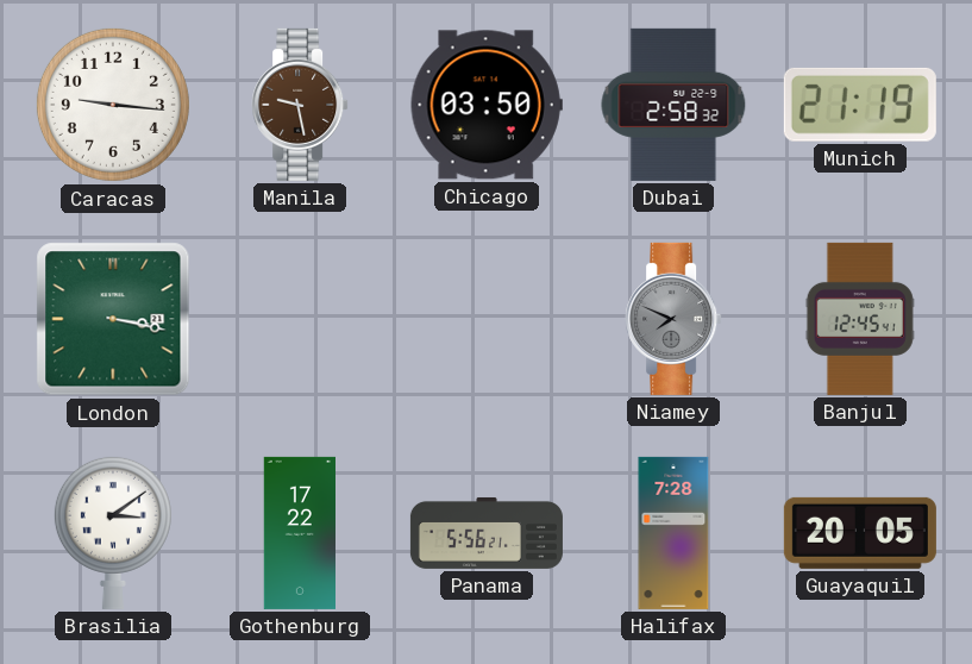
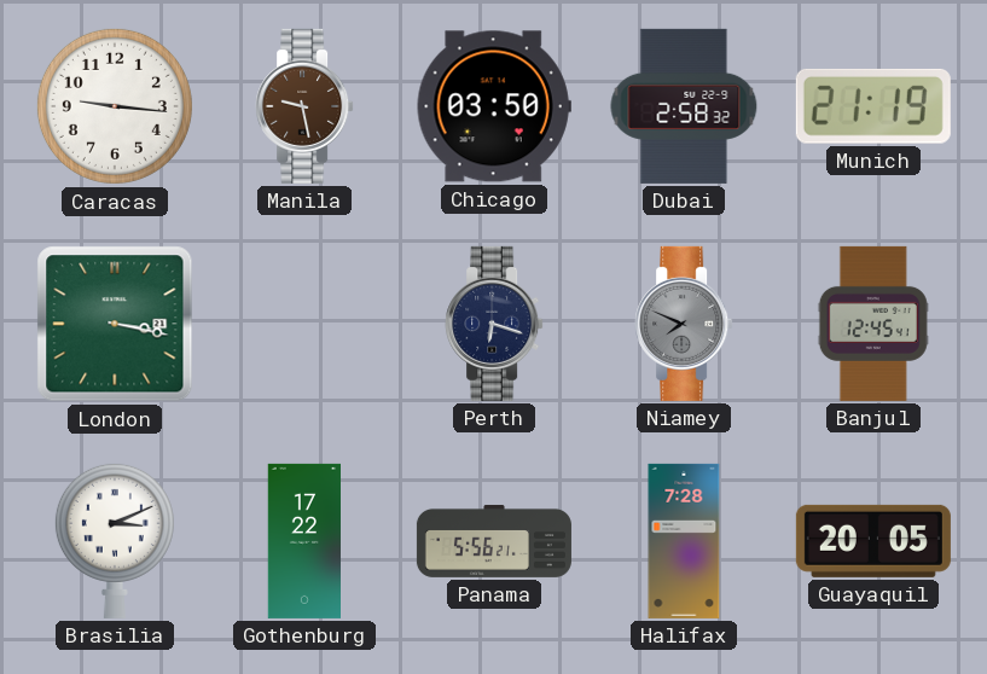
Perth: none -> 6:18
Brasilia: 3:09 -> 3:11
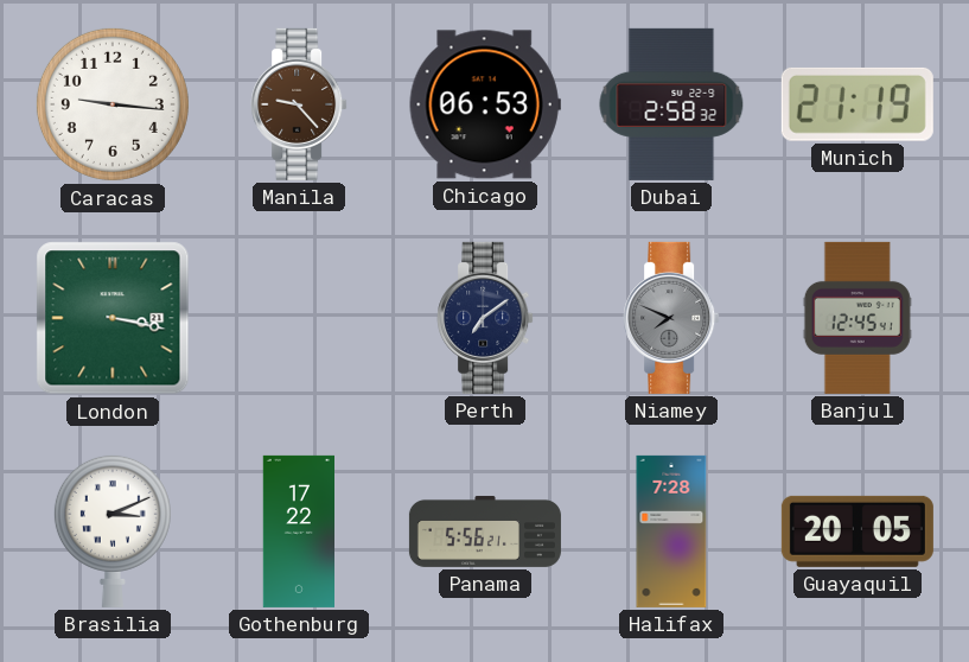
Manila: 9:28 -> 9:23
Chicago: 03:50 -> 06:53
Perth: 6:18 -> 7:09
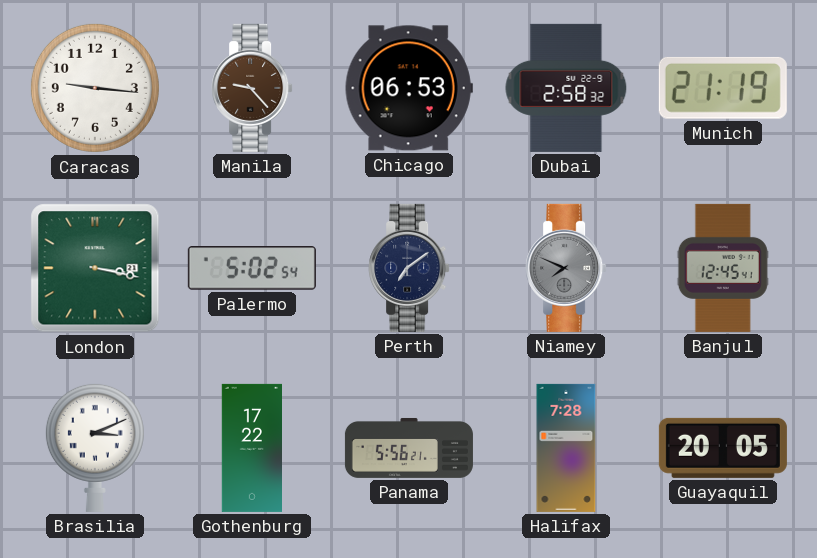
Palermo: none -> 5:02
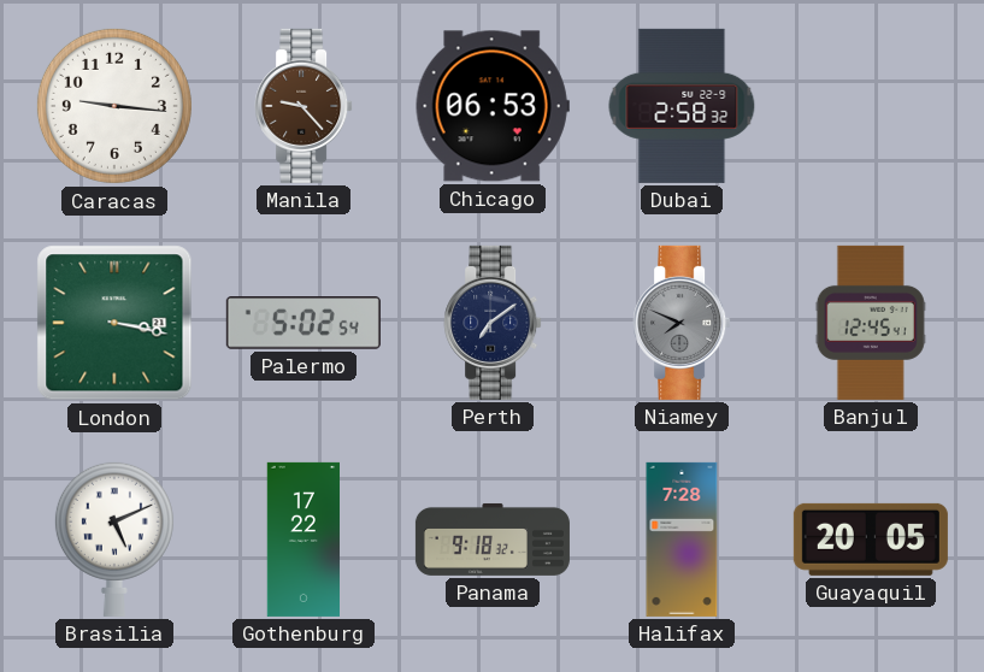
Munich: 21:19 -> none
Brasilia: 3:11 -> 5:11
Panama: 5:56 -> 9:18
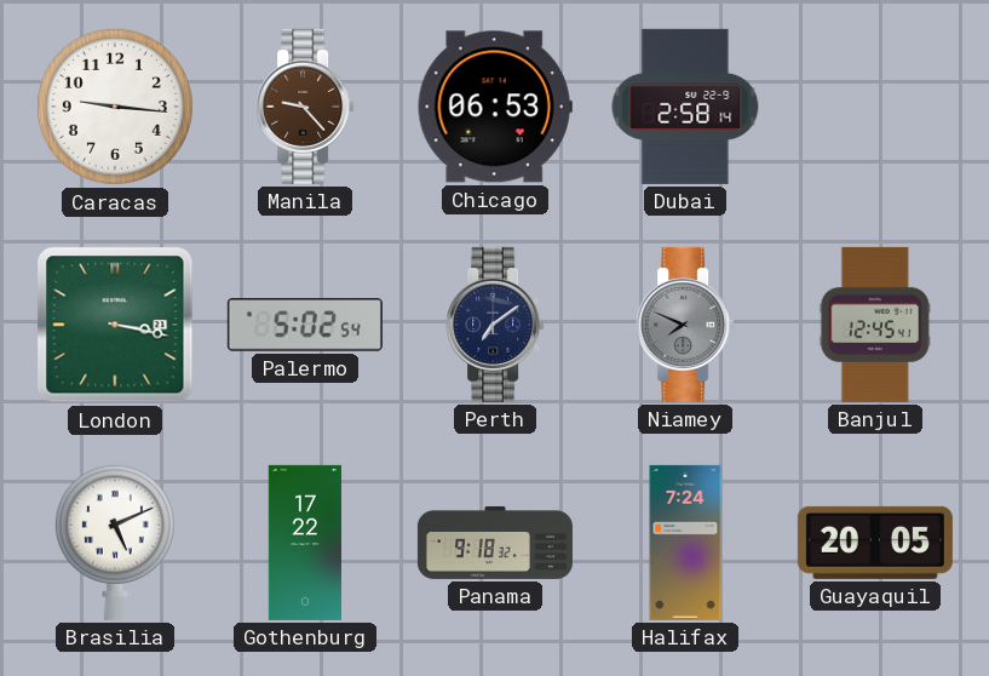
Dubai: 2:58:32 -> 2:58:14
Halifax: 7:28 -> 7:24
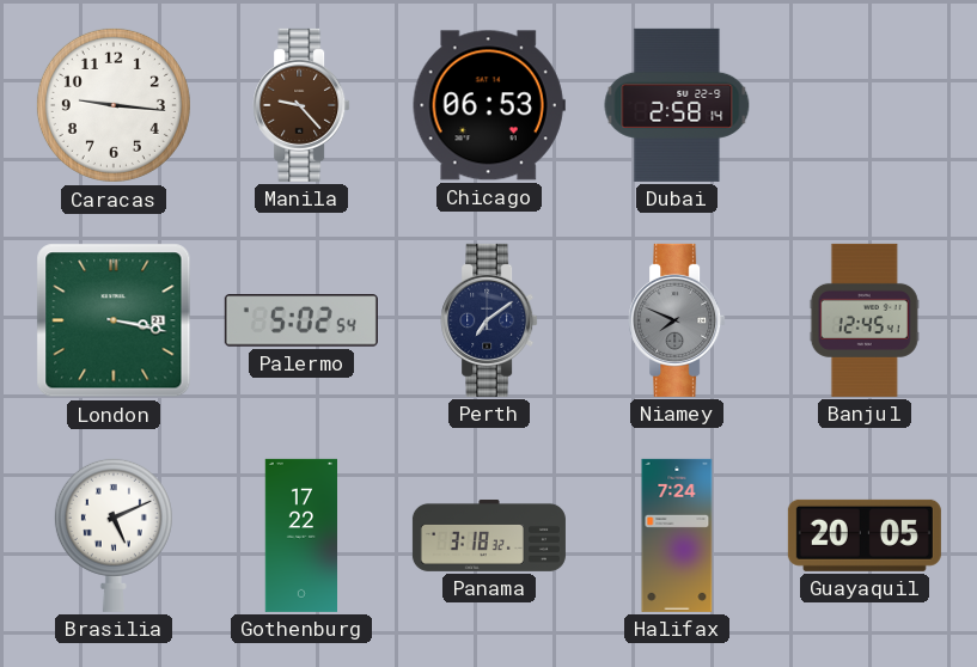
Panama: 9:18 -> 3:18
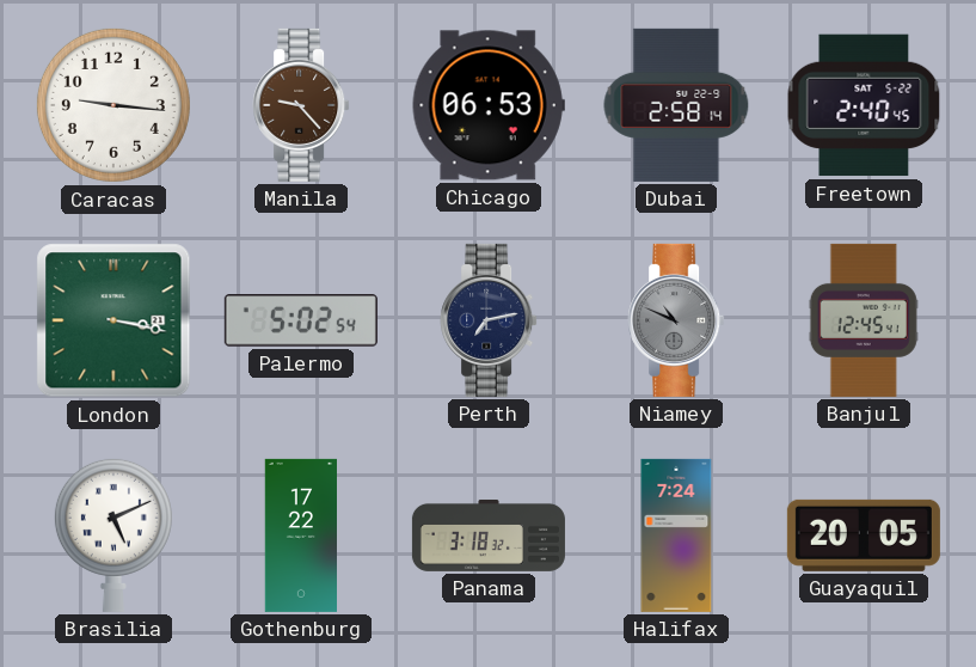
Freetown: none -> 2:40
Perth: 7:09 -> 7:13
Niamey: 7:49 -> 10:49
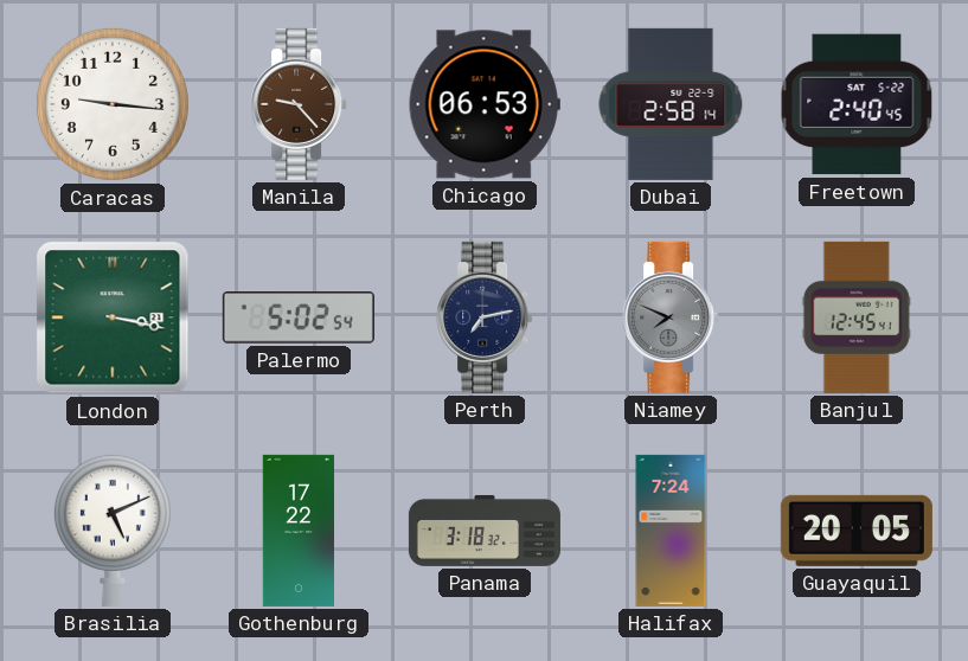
Niamey: 10:49 -> 7:49
